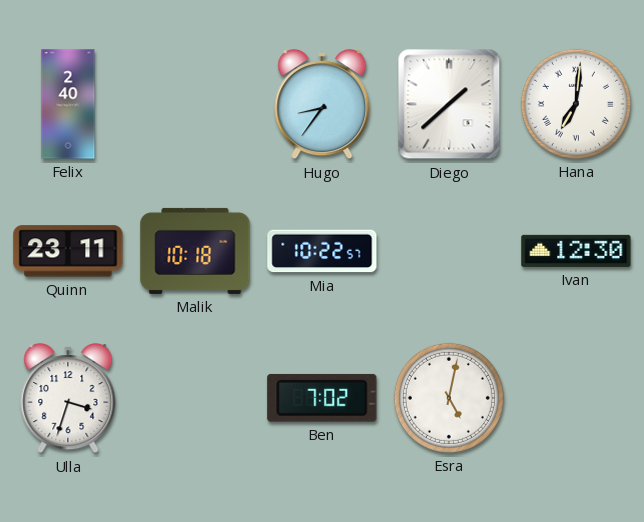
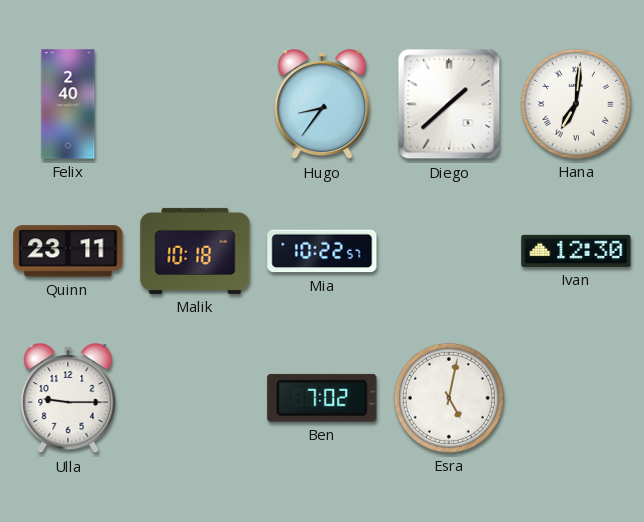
Ulla: 3:33 -> 9:15
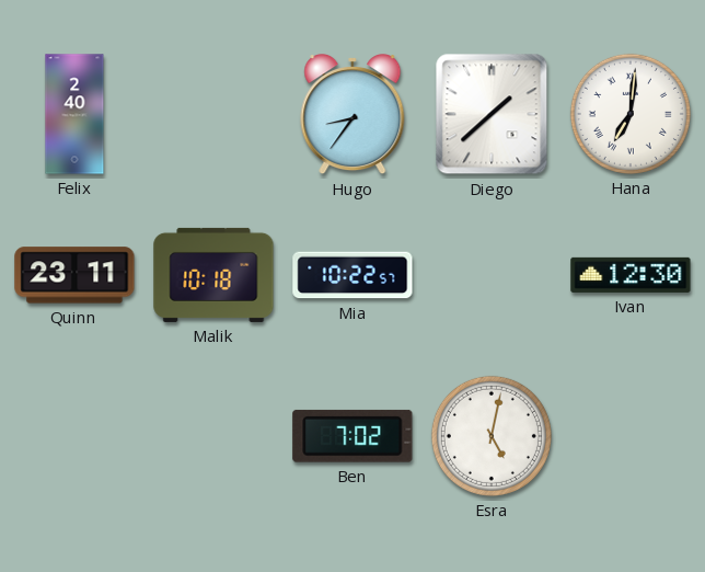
Ulla: 9:15 -> none
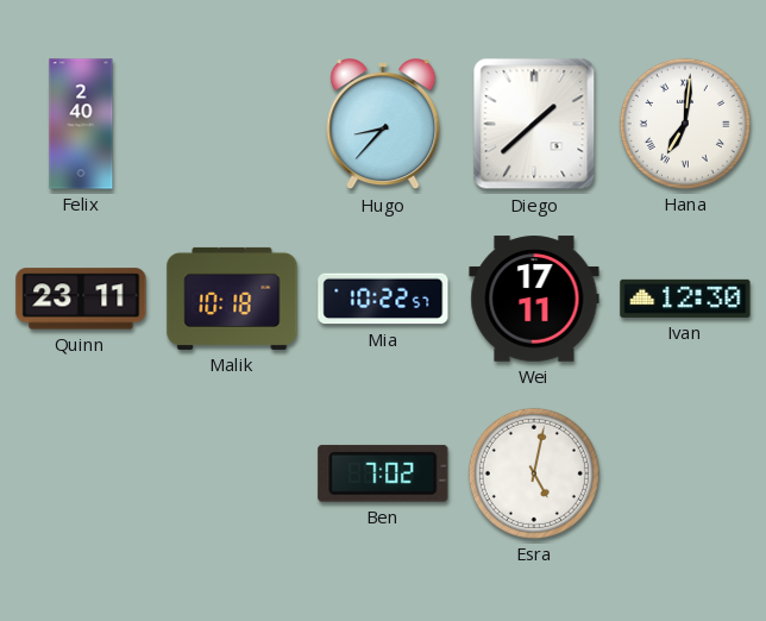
Hugo: 8:36 -> 8:37
Wei: none -> 17:11
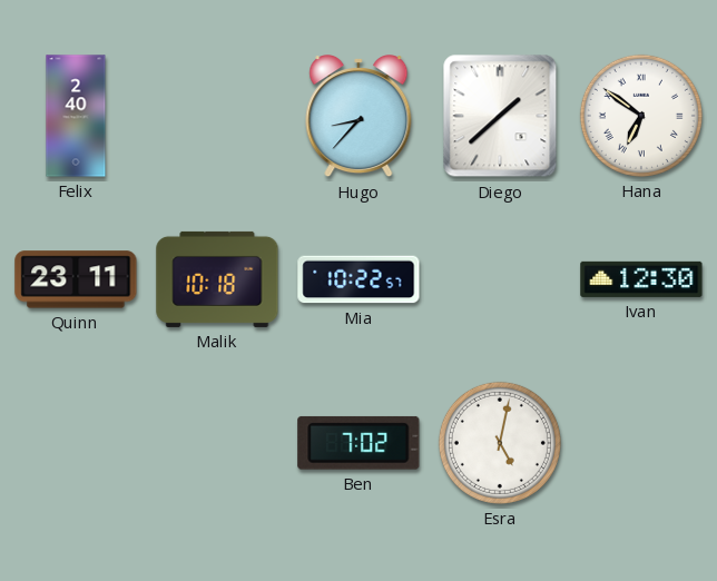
Hana: 7:01 -> 6:51
Wei: 17:11 -> none
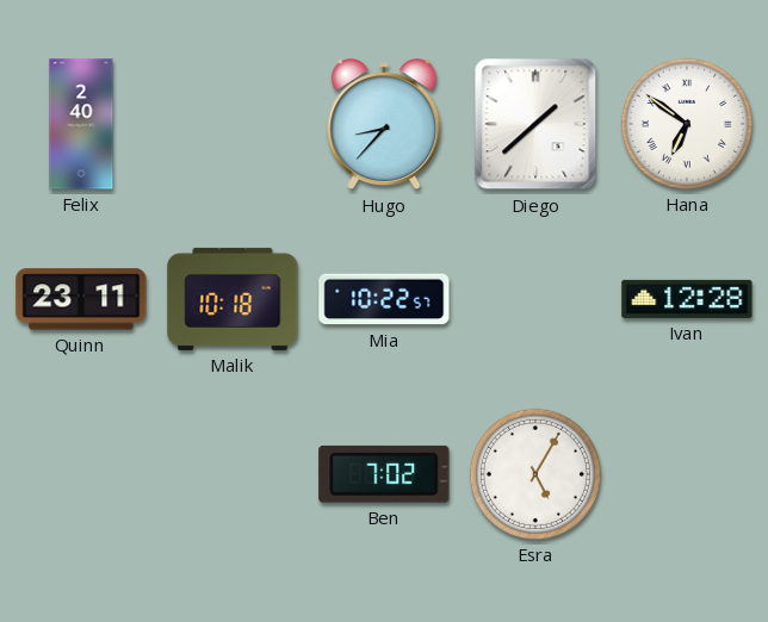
Ivan: 12:30 -> 12:28
Esra: 5:02 -> 5:05
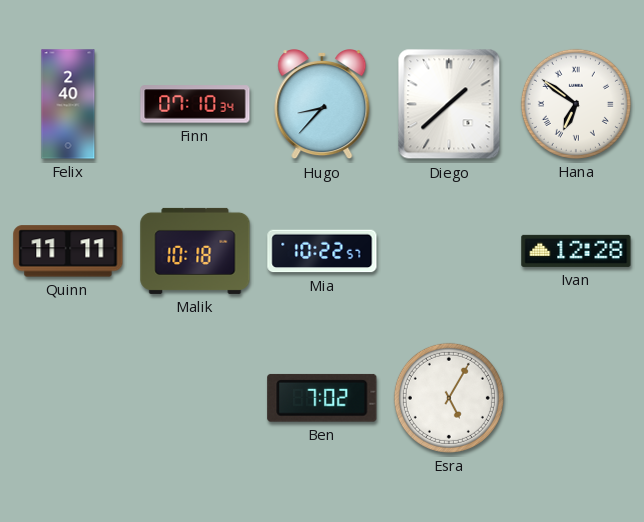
Finn: none -> 07:10
Quinn: 23:11 -> 11:11
